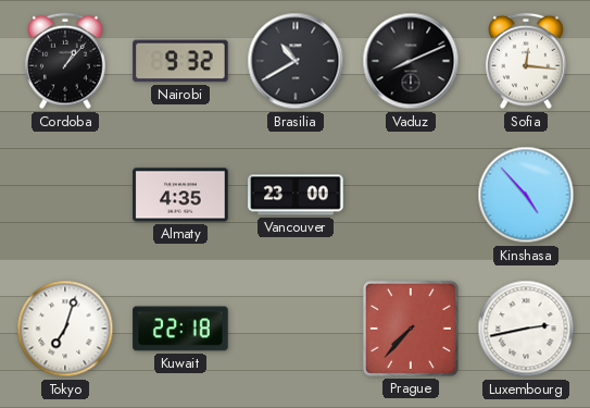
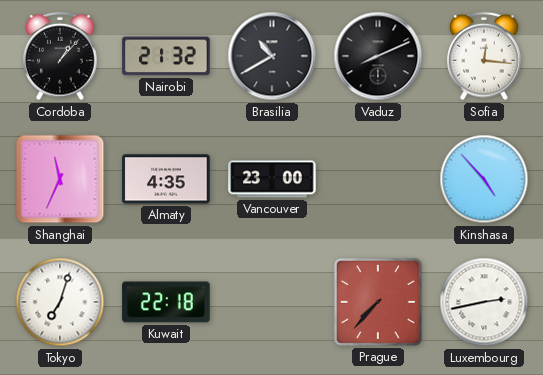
Nairobi: 9:32 -> 21:32
Shanghai: none -> 11:34
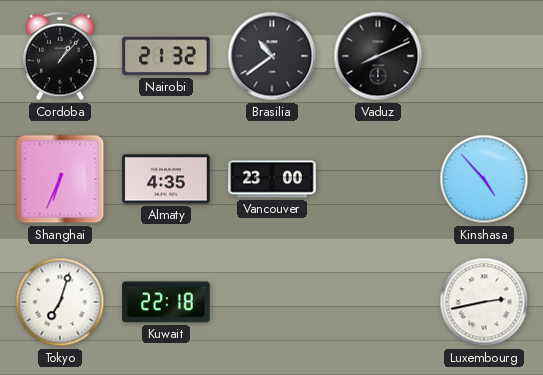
Brasilia: 10:40 -> 10:39
Sofia: 12:16 -> none
Shanghai: 11:34 -> 6:34
Prague: 7:37 -> none
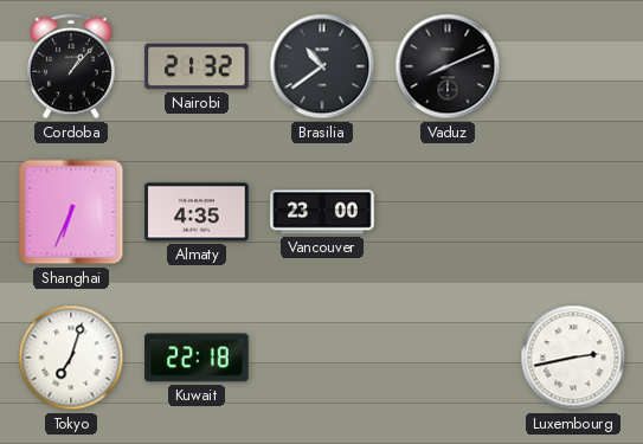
Kinshasa: 4:53 -> none
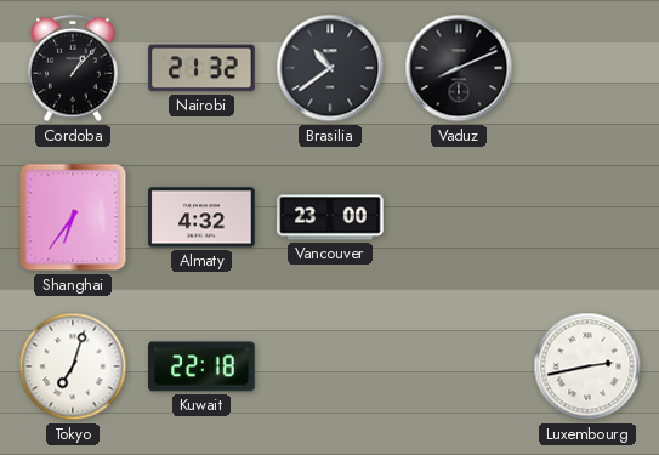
Shanghai: 6:34 -> 6:36
Almaty: 4:35 -> 4:32
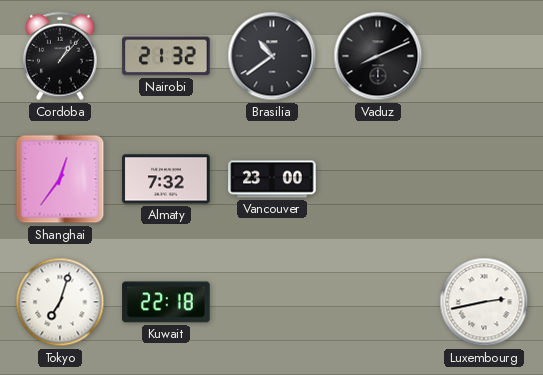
Shanghai: 6:36 -> 12:36
Almaty: 4:32 -> 7:32
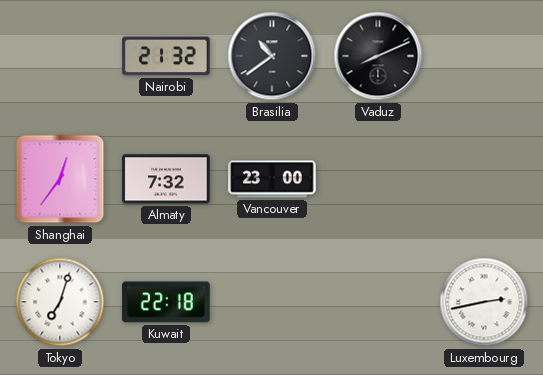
Cordoba: 1:07 -> none
